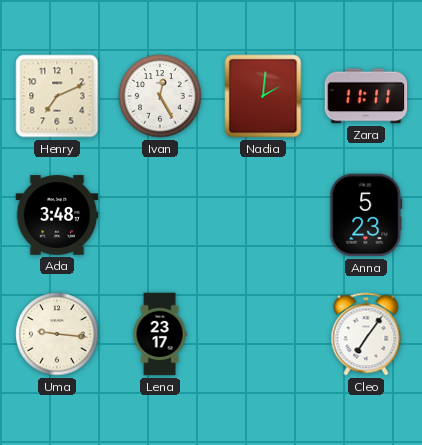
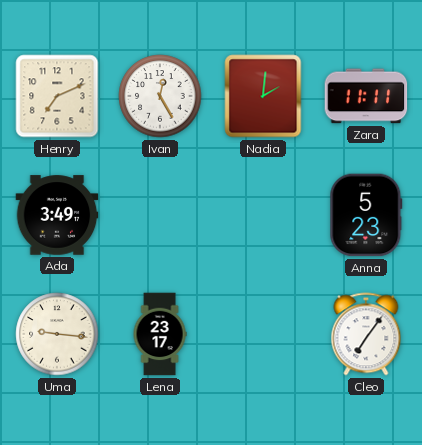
Ada: 3:48 -> 3:49
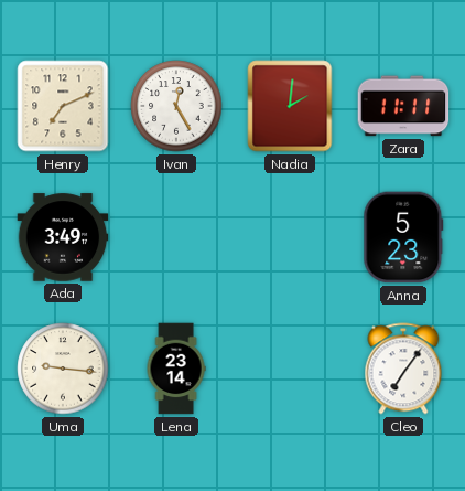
Lena: 23:17 -> 23:14
